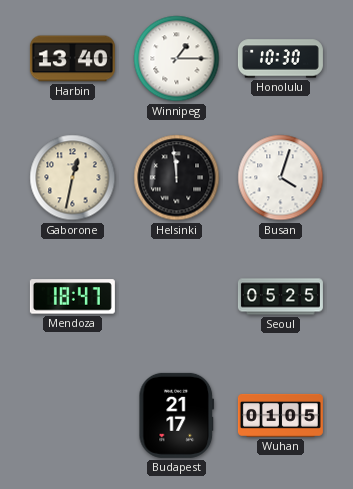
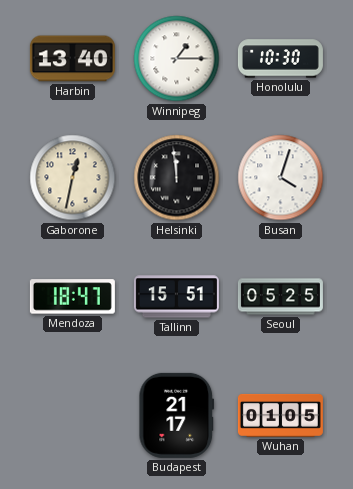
Tallinn: none -> 15:51
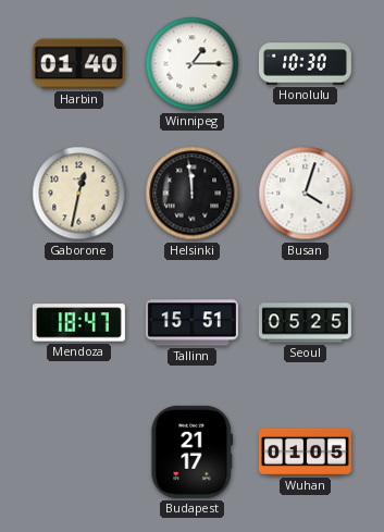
Harbin: 13:40 -> 01:40
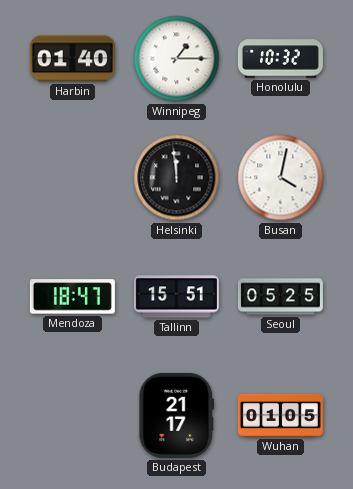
Honolulu: 10:30 -> 10:32
Gaborone: 12:32 -> none
Busan: 4:03 -> 4:02
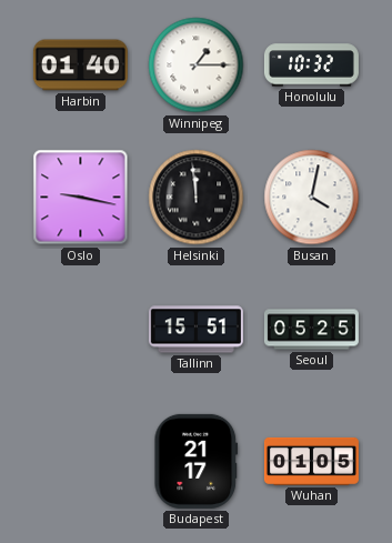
Oslo: none -> 9:17
Mendoza: 18:47 -> none
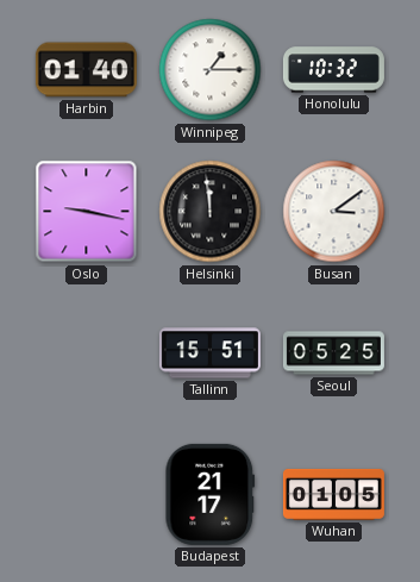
Busan: 4:02 -> 3:09
